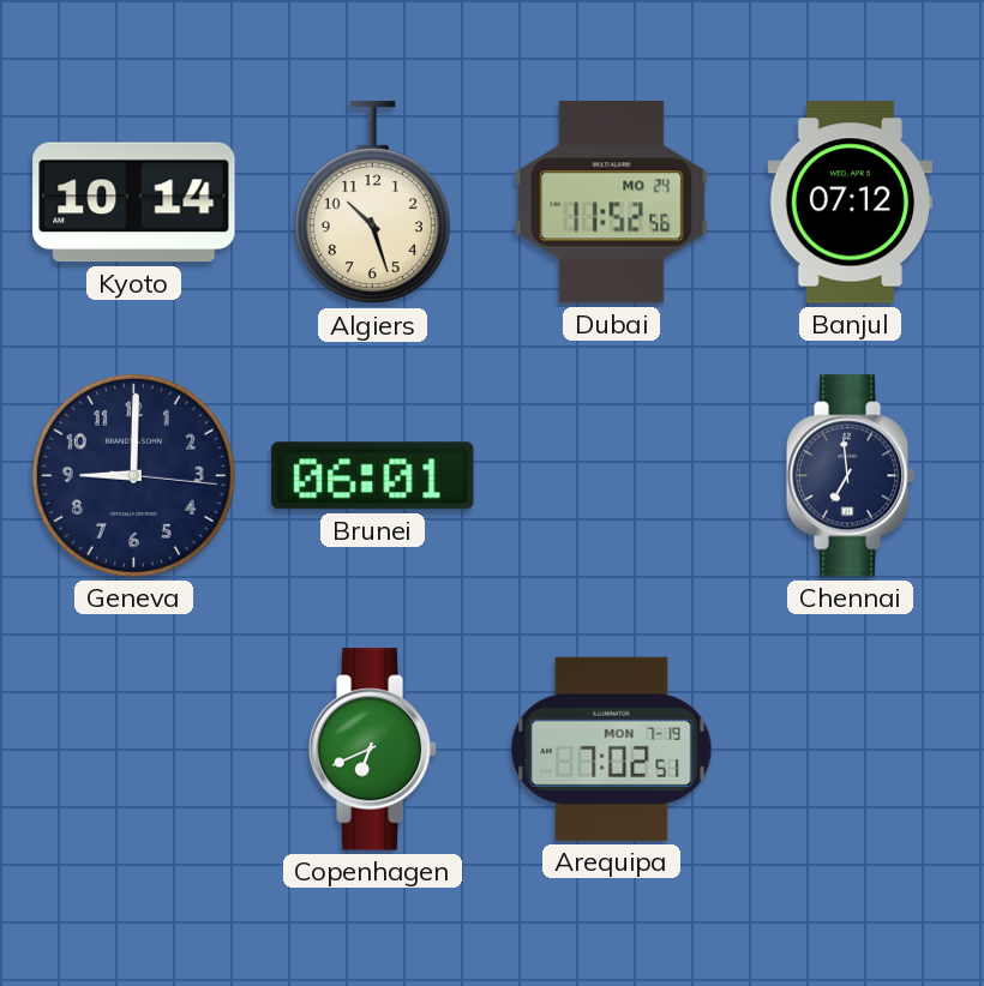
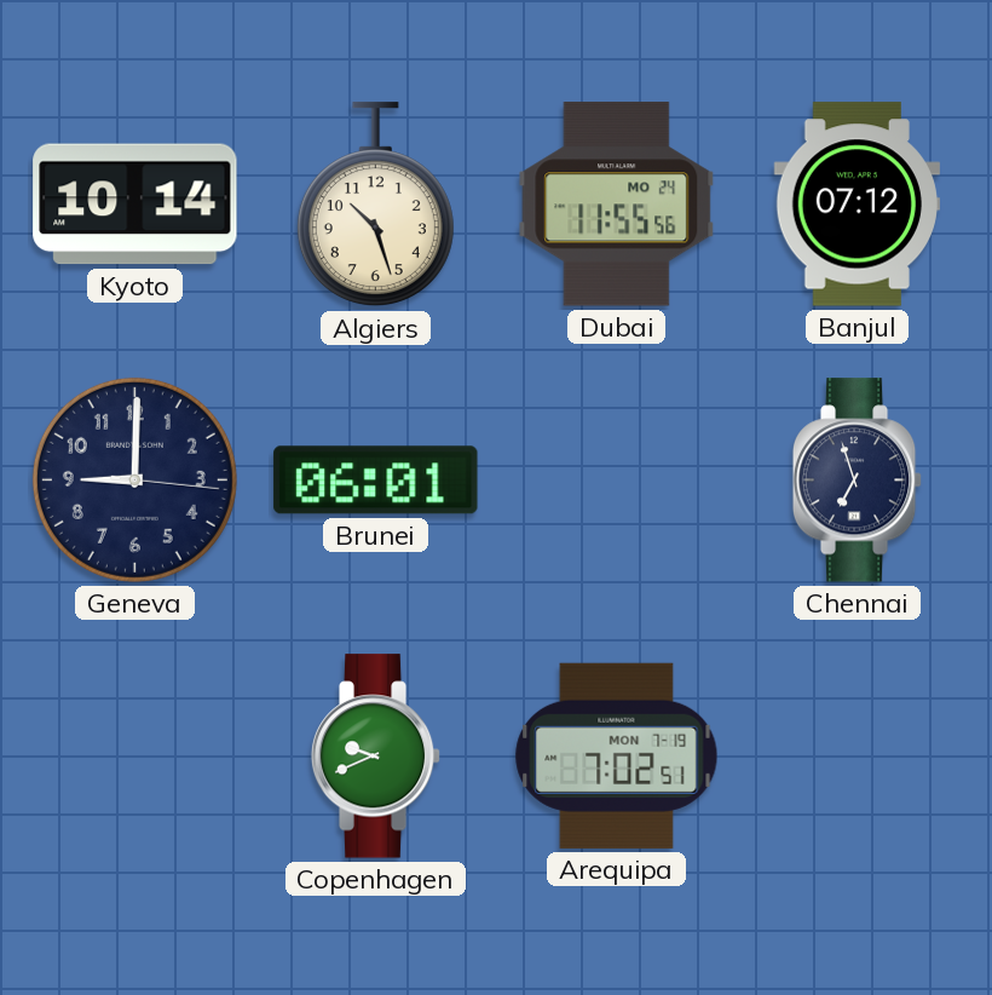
Dubai: 11:52 -> 11:55
Chennai: 6:59 -> 6:57
Copenhagen: 6:41 -> 9:41
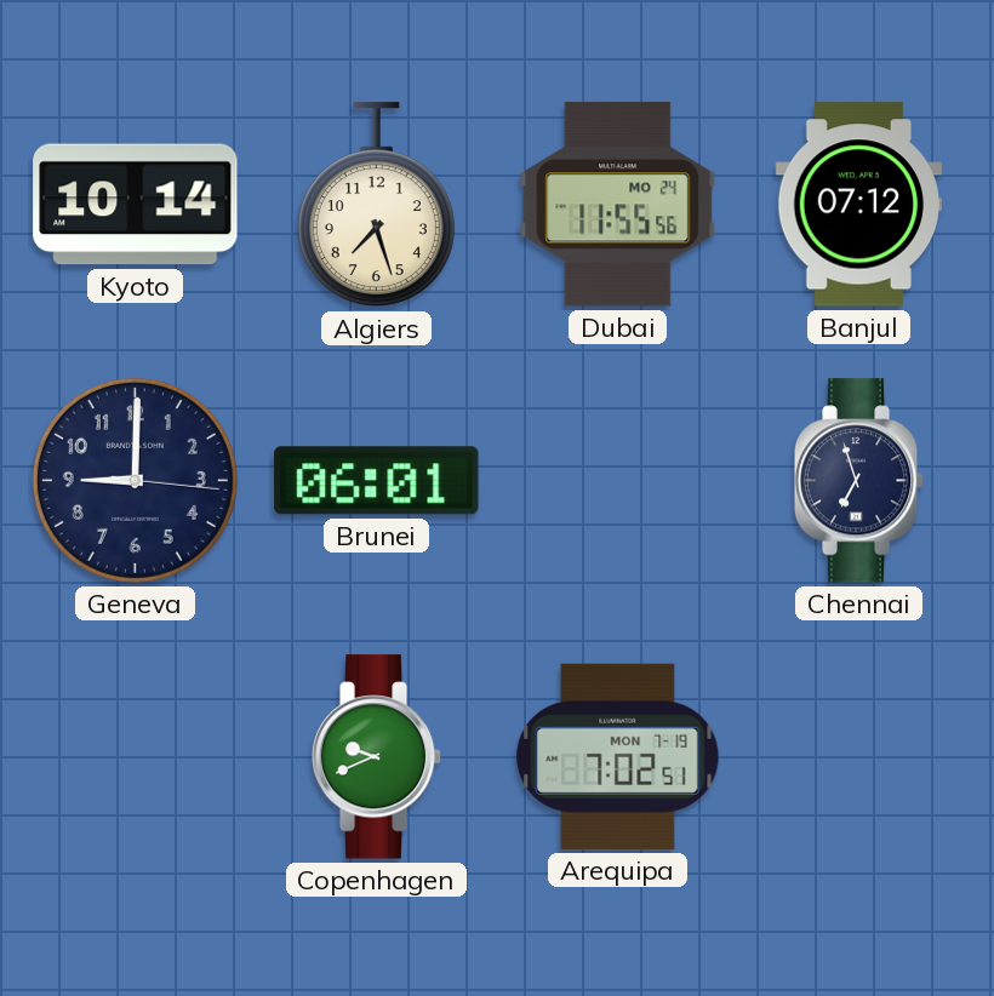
Algiers: 10:27 -> 7:27
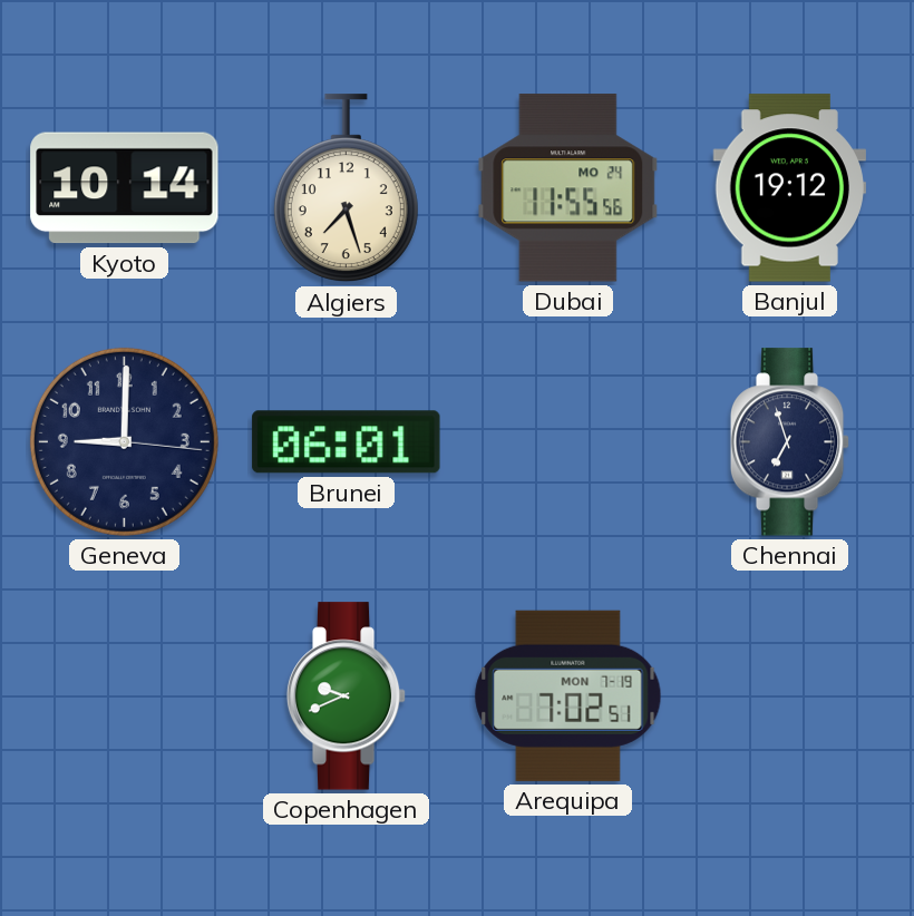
Banjul: 07:12 -> 19:12
